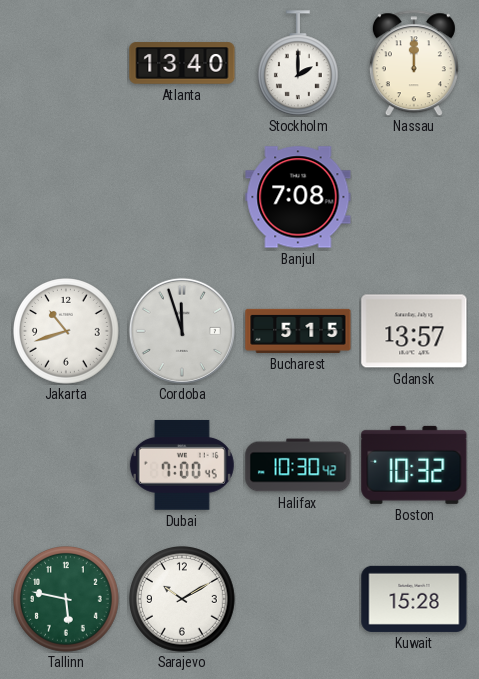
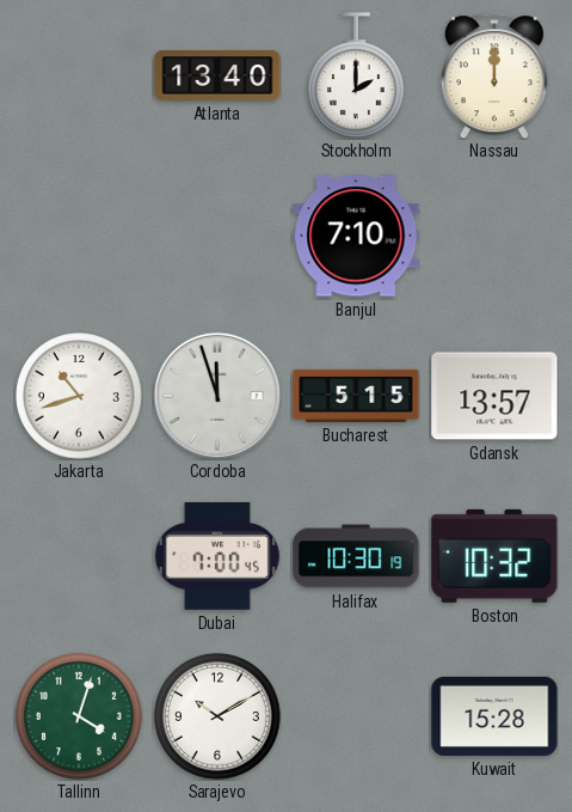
Banjul: 7:08 -> 7:10
Halifax: 10:30:42 -> 10:30:19
Tallinn: 5:47 -> 4:03
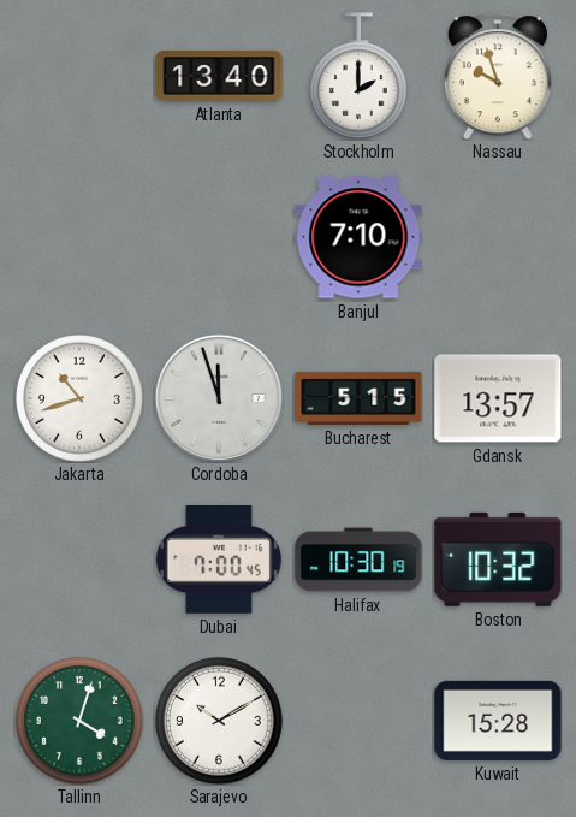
Nassau: 12:00 -> 9:57
